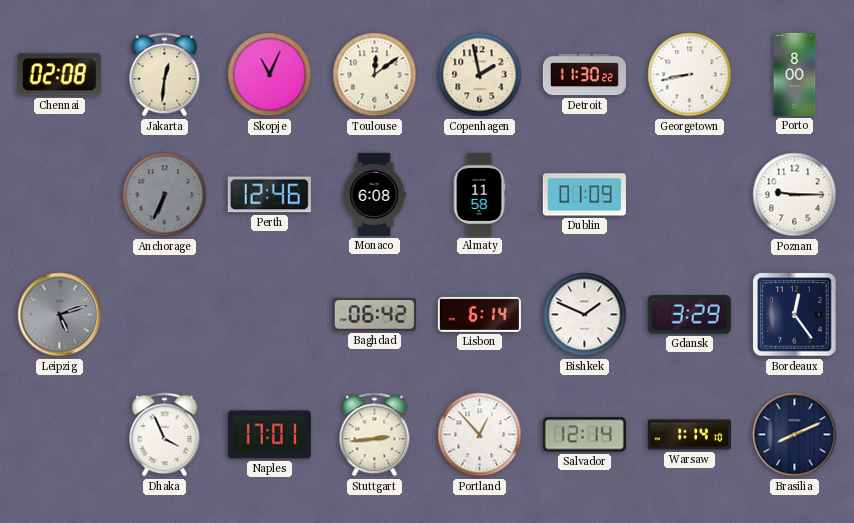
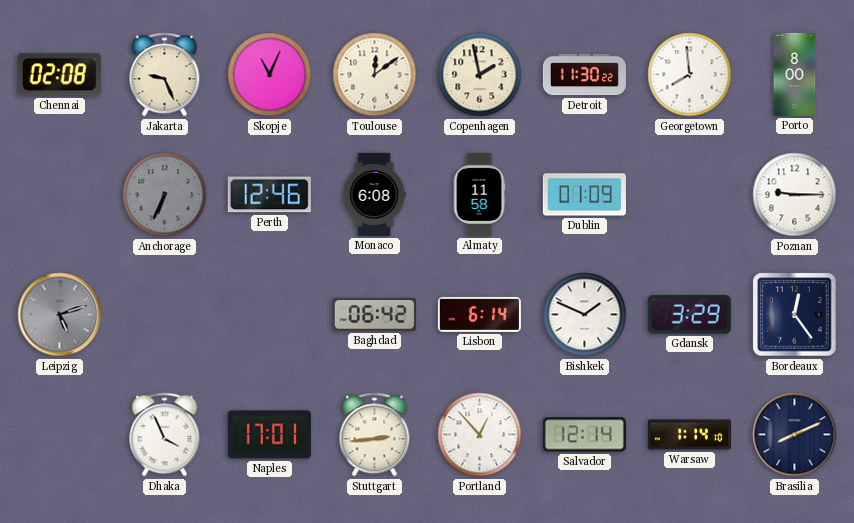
Jakarta: 12:31 -> 9:26
Georgetown: 8:43 -> 7:59
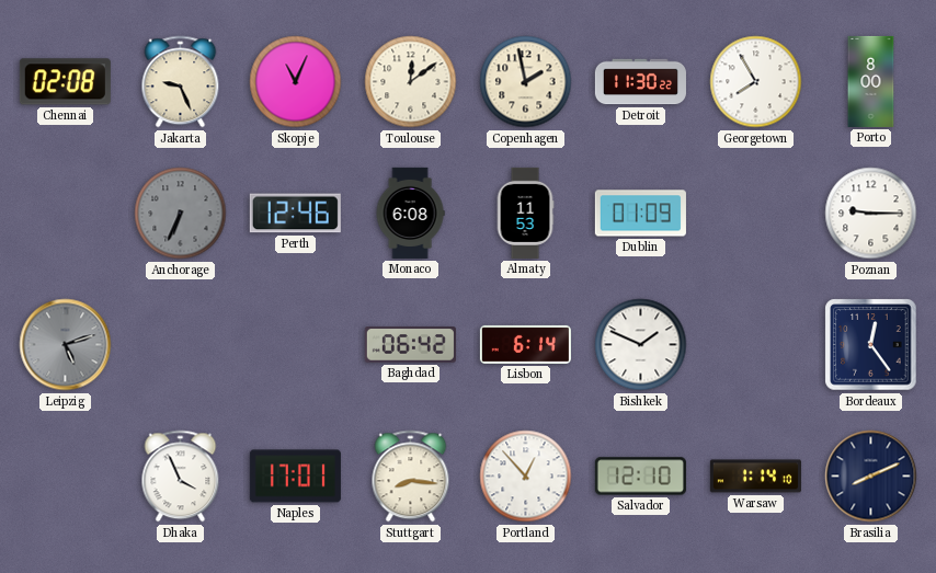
Georgetown: 7:59 -> 7:55
Almaty: 11:58 -> 11:53
Gdansk: 3:29 -> none
Stuttgart: 2:44 -> 8:16
Salvador: 12:14 -> 12:10
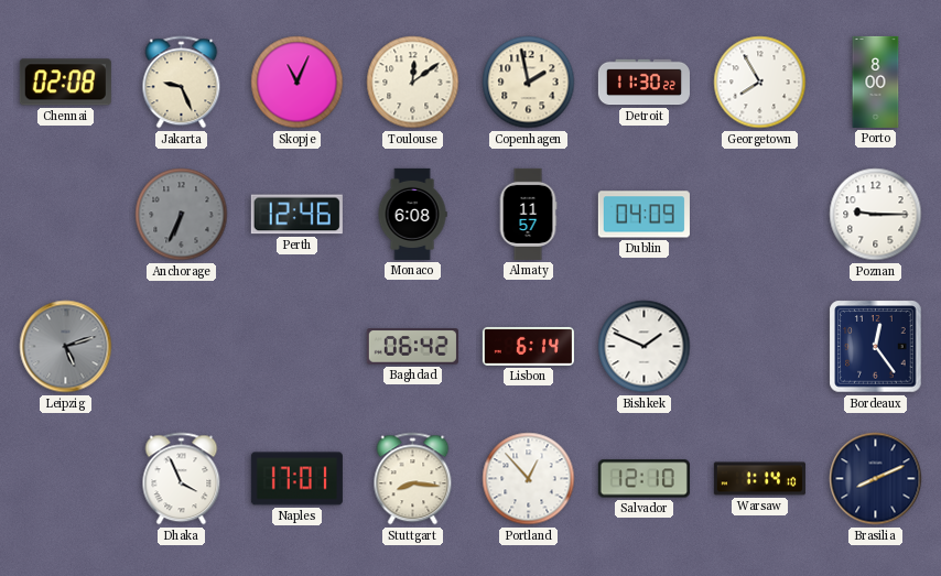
Almaty: 11:53 -> 11:57
Dublin: 01:09 -> 04:09
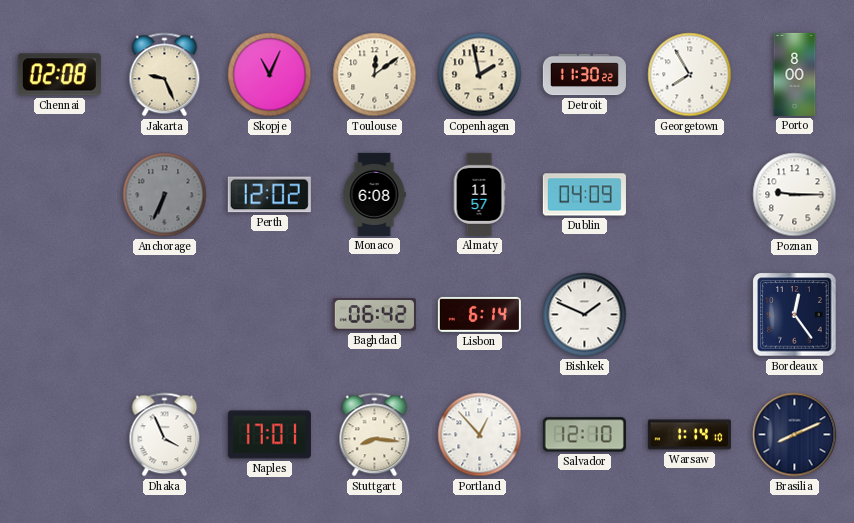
Perth: 12:46 -> 12:02
Leipzig: 5:12 -> none
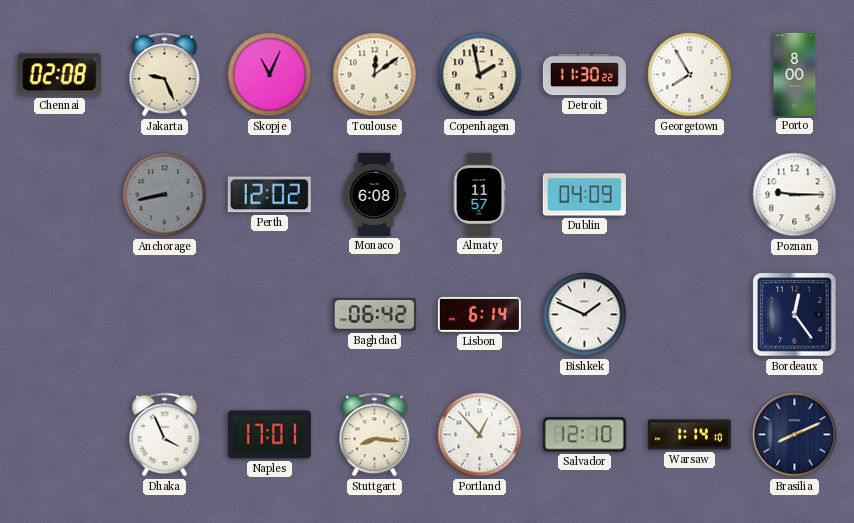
Anchorage: 6:34 -> 8:43
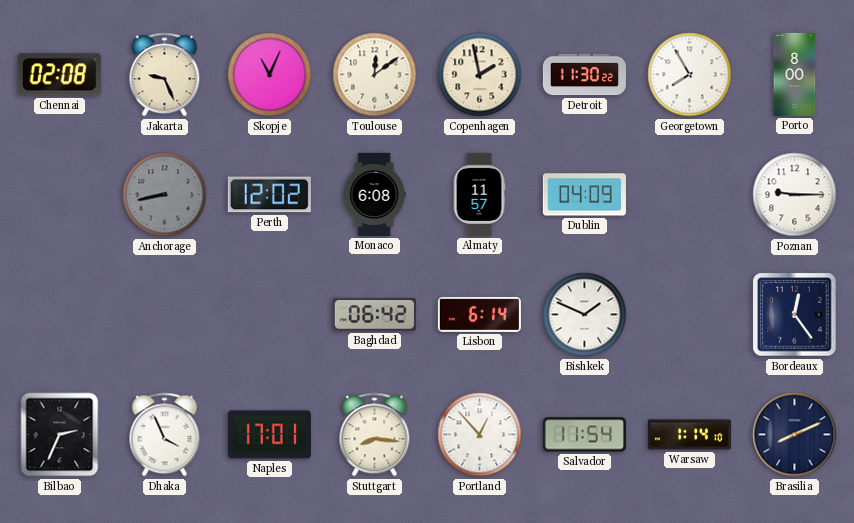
Bilbao: none -> 2:34
Salvador: 12:10 -> 11:54
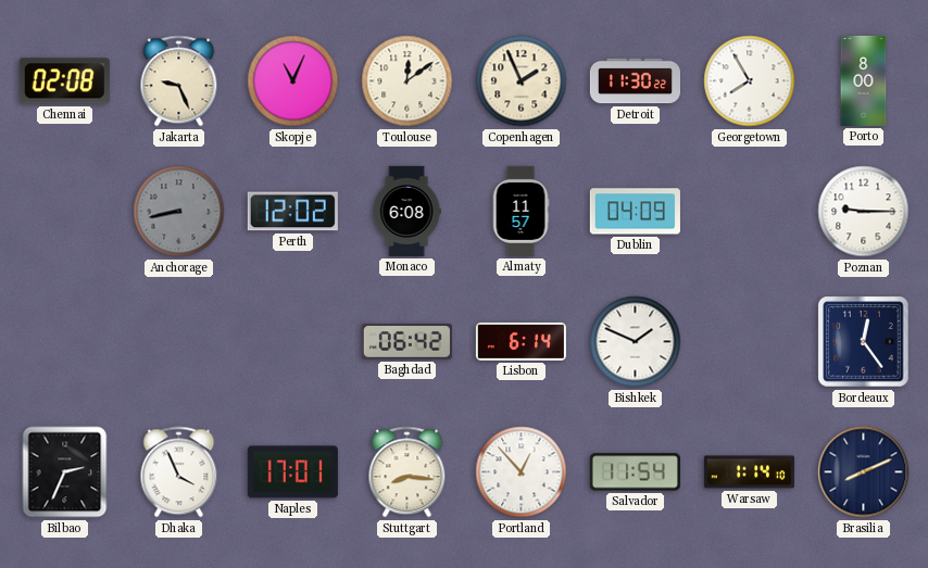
Copenhagen: 1:58 -> 1:56
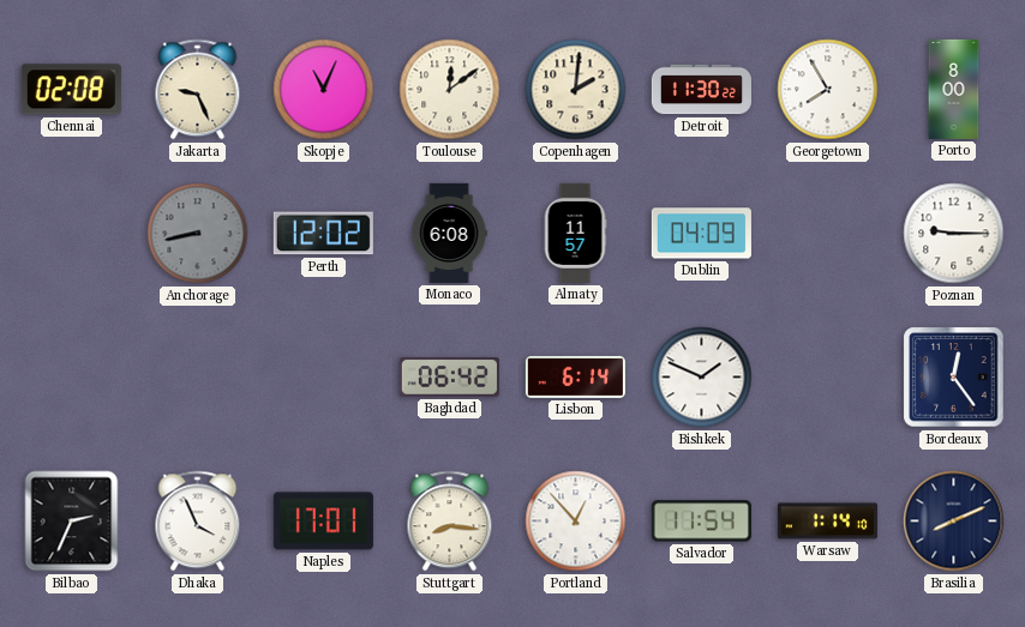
Copenhagen: 1:56 -> 2:01
